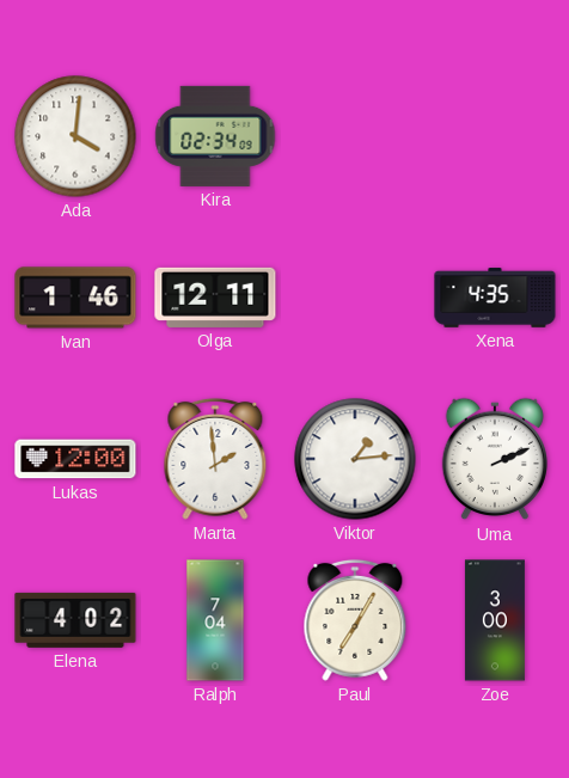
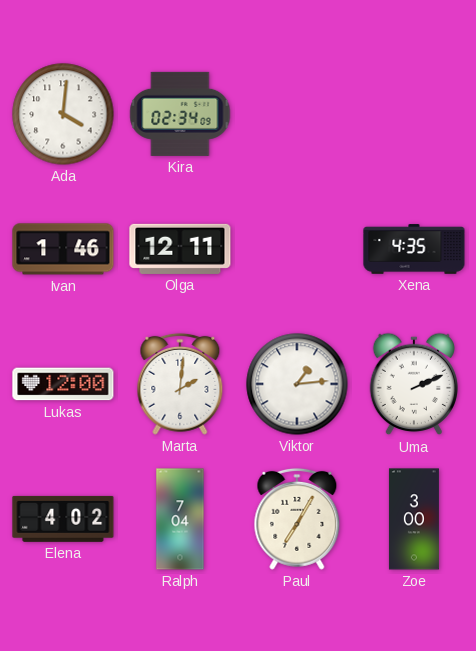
Marta: 1:59 -> 2:01
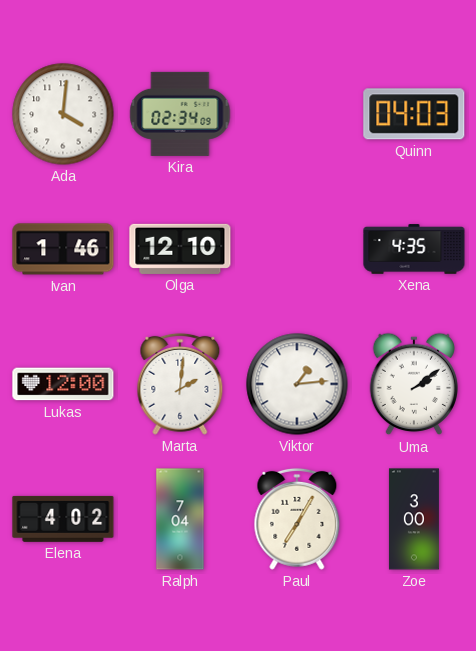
Quinn: none -> 04:03
Olga: 12:11 -> 12:10
Uma: 2:11 -> 2:09
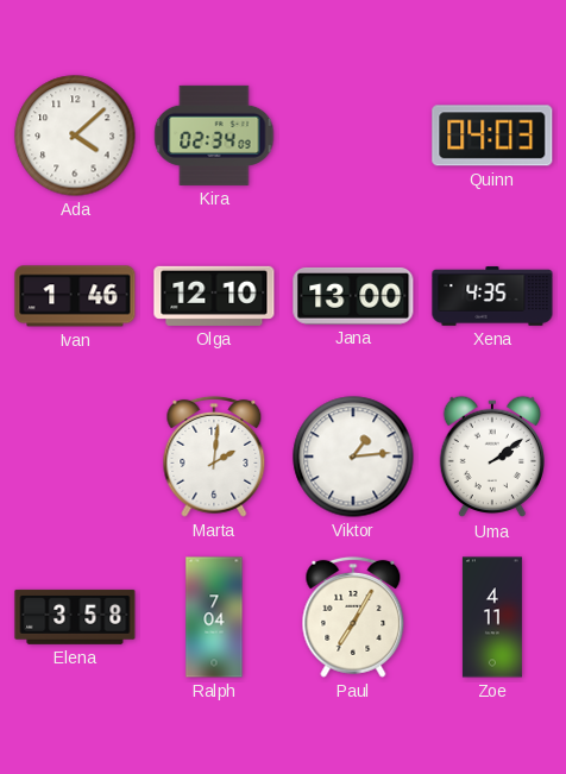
Ada: 4:01 -> 4:08
Jana: none -> 13:00
Lukas: 12:00 -> none
Elena: 4:02 -> 3:58
Zoe: 3:00 -> 4:11
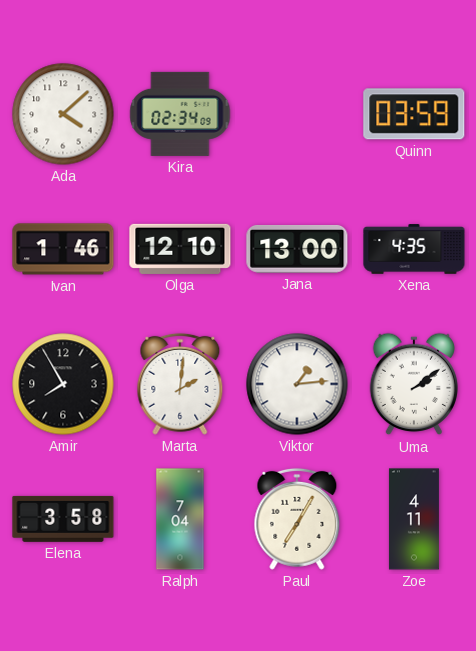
Quinn: 04:03 -> 03:59
Amir: none -> 7:55
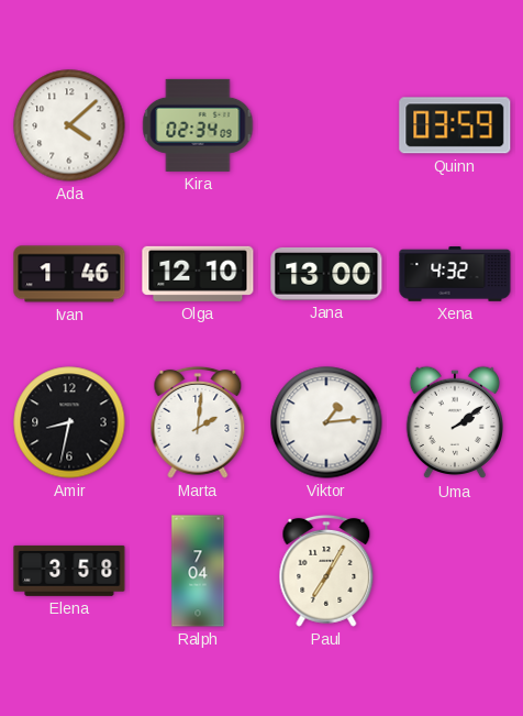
Xena: 4:35 -> 4:32
Amir: 7:55 -> 8:32
Zoe: 4:11 -> none
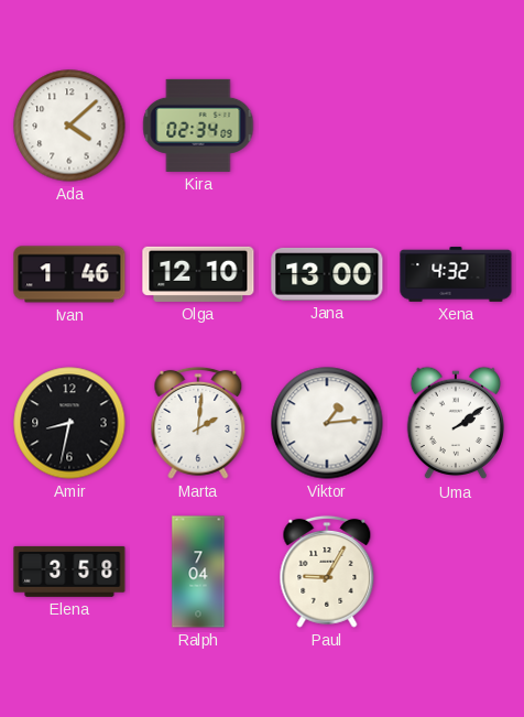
Quinn: 03:59 -> none
Paul: 7:05 -> 9:05
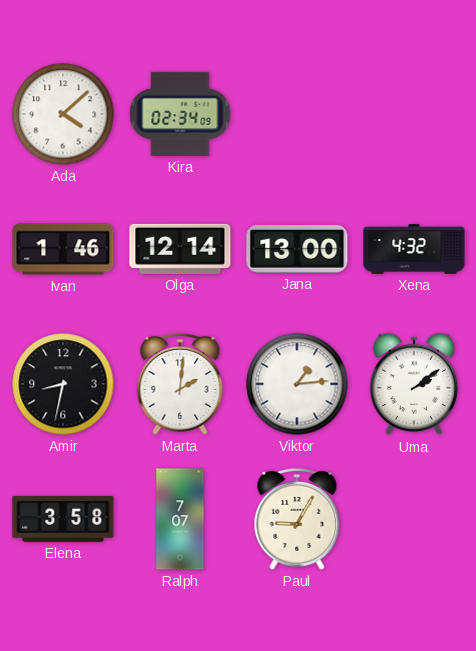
Olga: 12:10 -> 12:14
Ralph: 7:04 -> 7:07
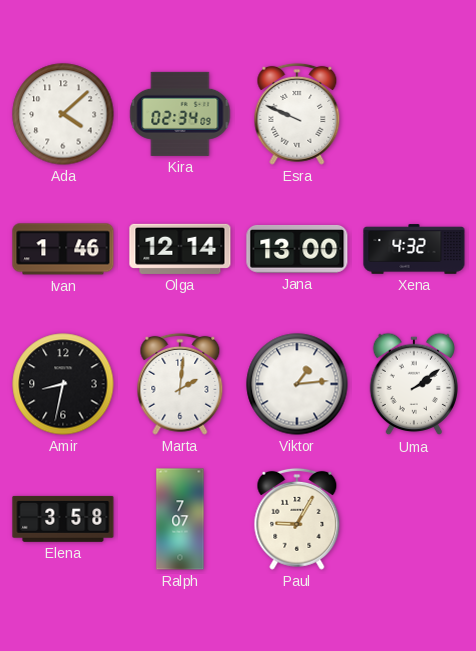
Esra: none -> 9:49
